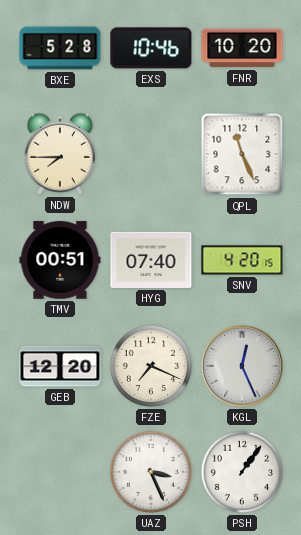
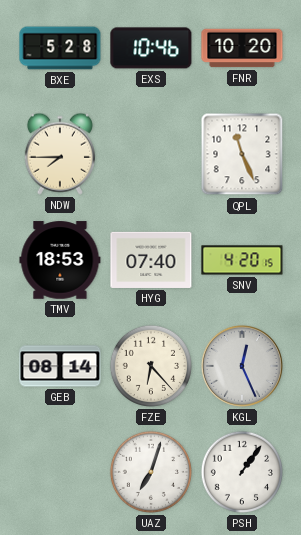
TMV: 00:51 -> 18:53
GEB: 12:20 -> 08:14
FZE: 7:19 -> 6:23
UAZ: 3:26 -> 7:03
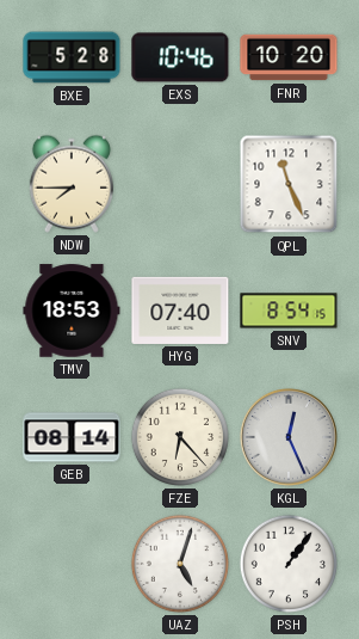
SNV: 4:20 -> 8:54
UAZ: 7:03 -> 5:03
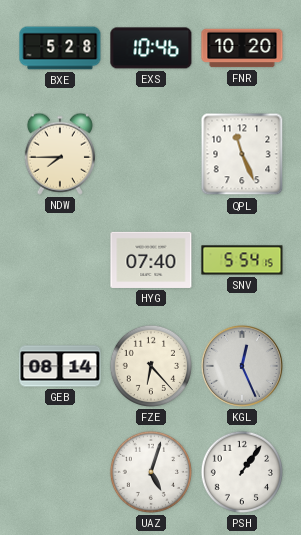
TMV: 18:53 -> none
SNV: 8:54 -> 5:54
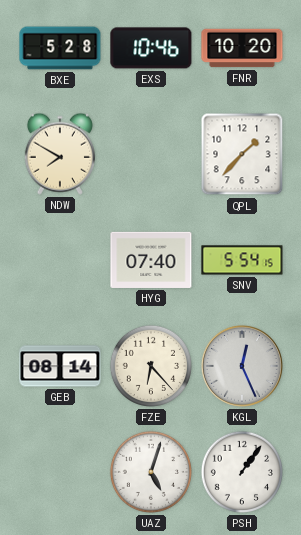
NDW: 7:45 -> 7:50
QPL: 11:26 -> 1:37
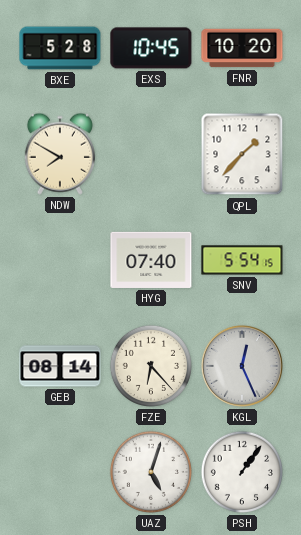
EXS: 10:46 -> 10:45
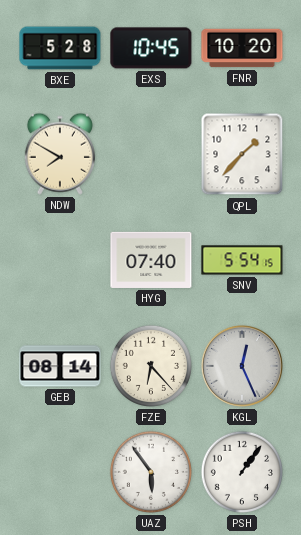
UAZ: 5:03 -> 5:54
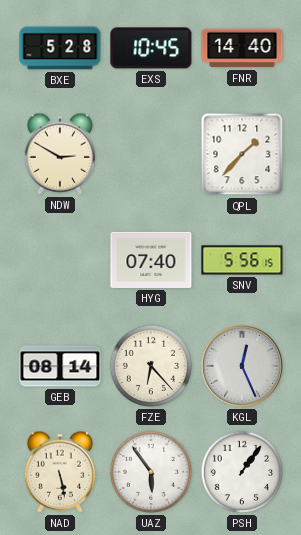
FNR: 10:20 -> 14:40
NDW: 7:50 -> 2:50
SNV: 5:54 -> 5:56
NAD: none -> 5:28
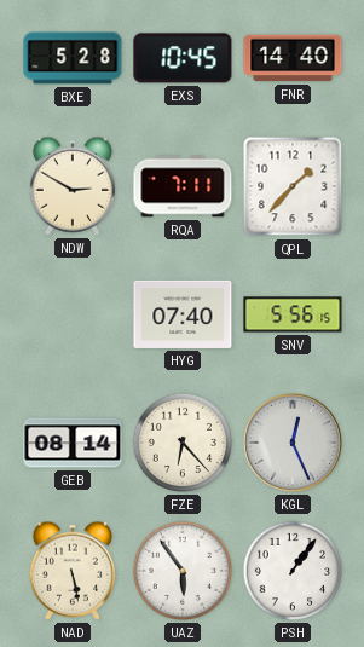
RQA: none -> 7:11
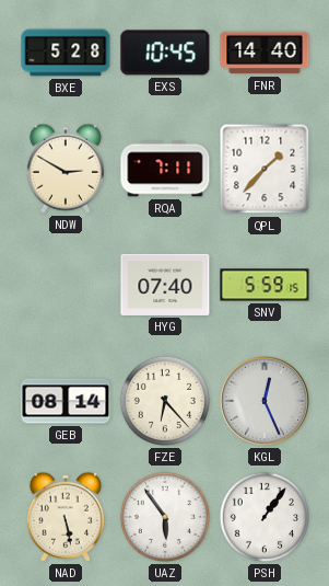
SNV: 5:56 -> 5:59
